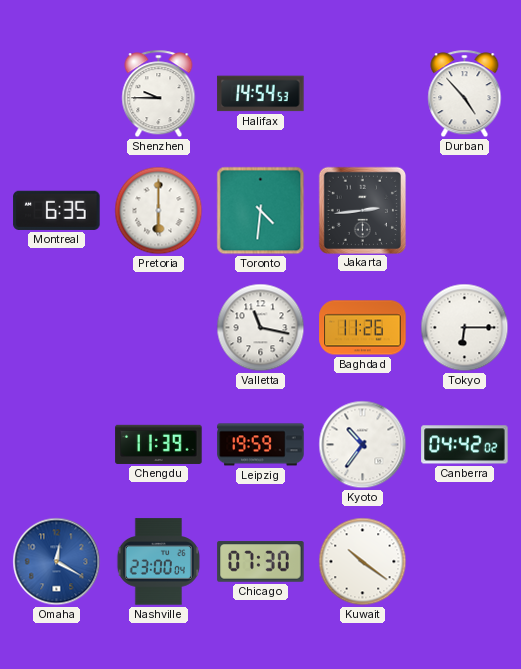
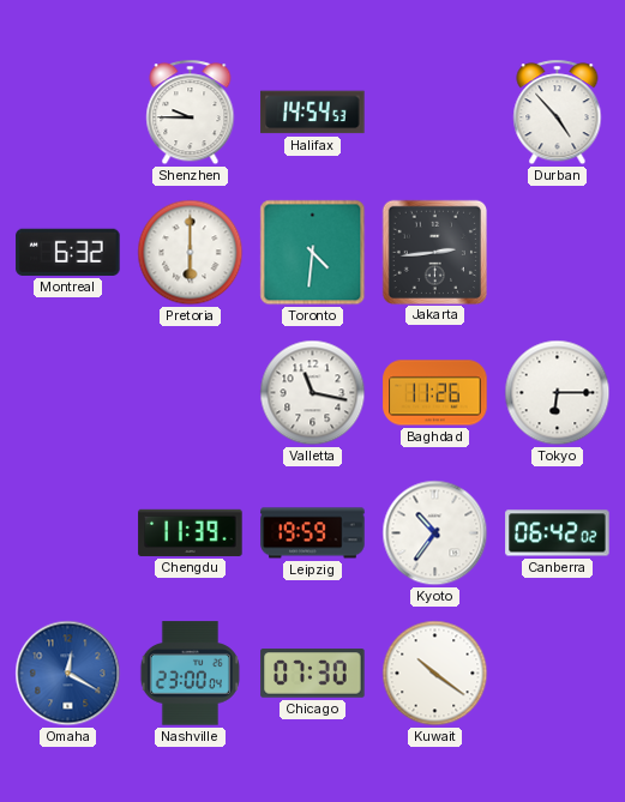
Montreal: 6:35 -> 6:32
Canberra: 04:42 -> 06:42
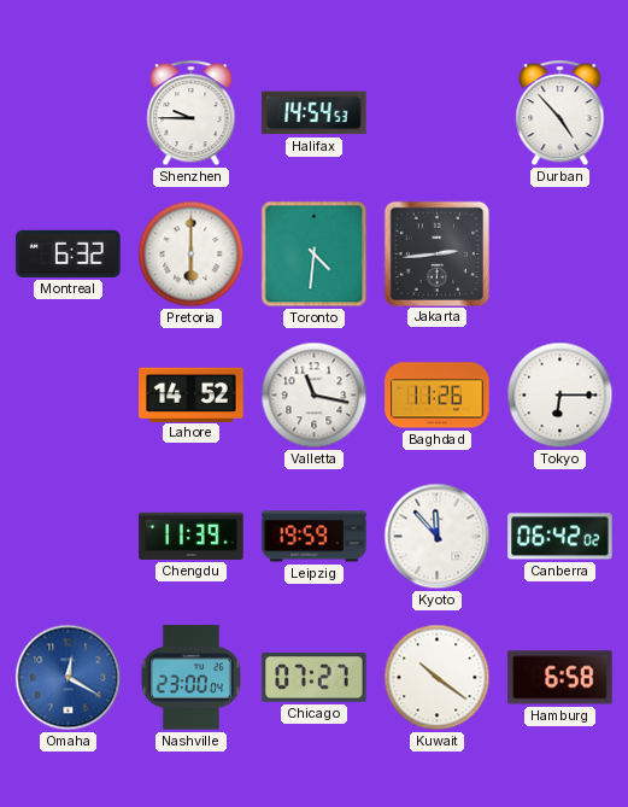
Lahore: none -> 14:52
Kyoto: 10:36 -> 11:53
Chicago: 07:30 -> 07:27
Hamburg: none -> 6:58
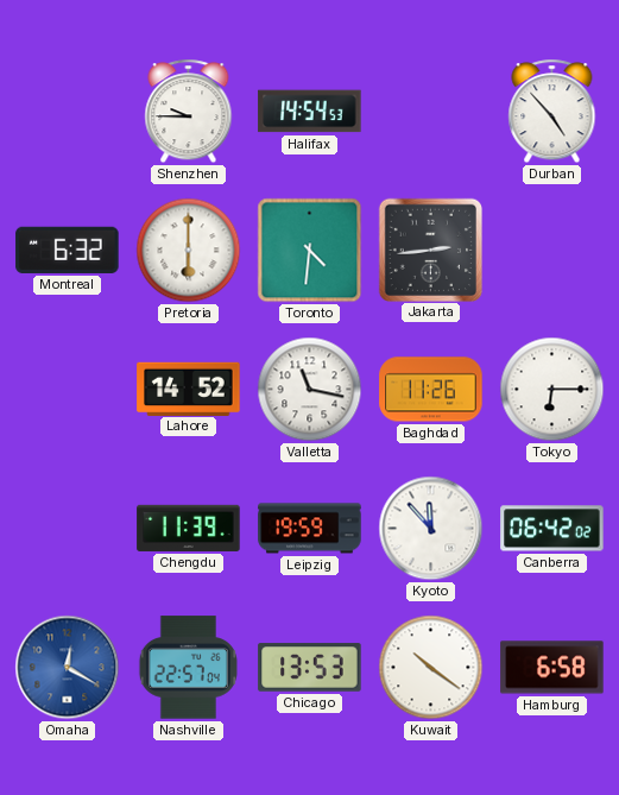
Nashville: 23:00 -> 22:57
Chicago: 07:27 -> 13:53
